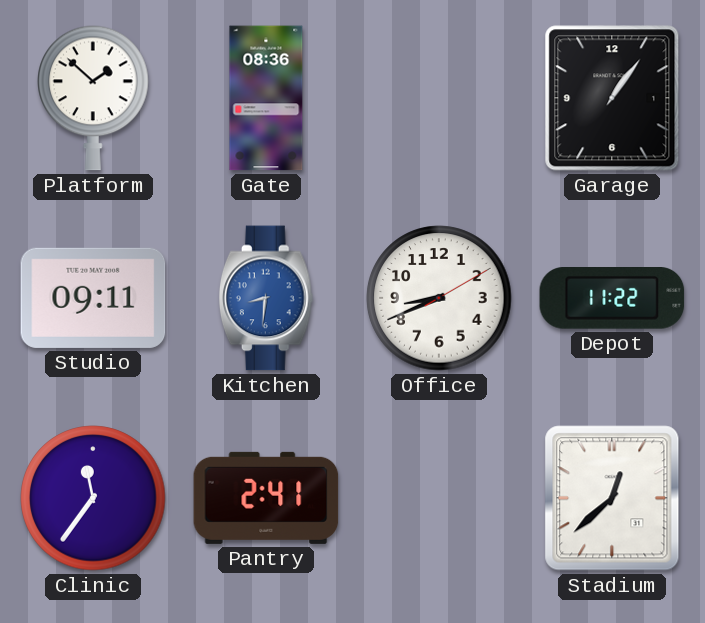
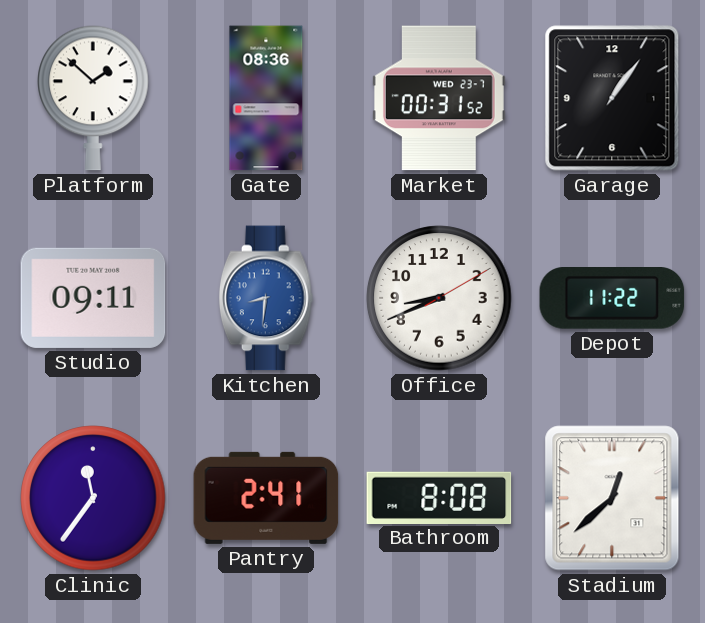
Market: none -> 00:31
Bathroom: none -> 8:08
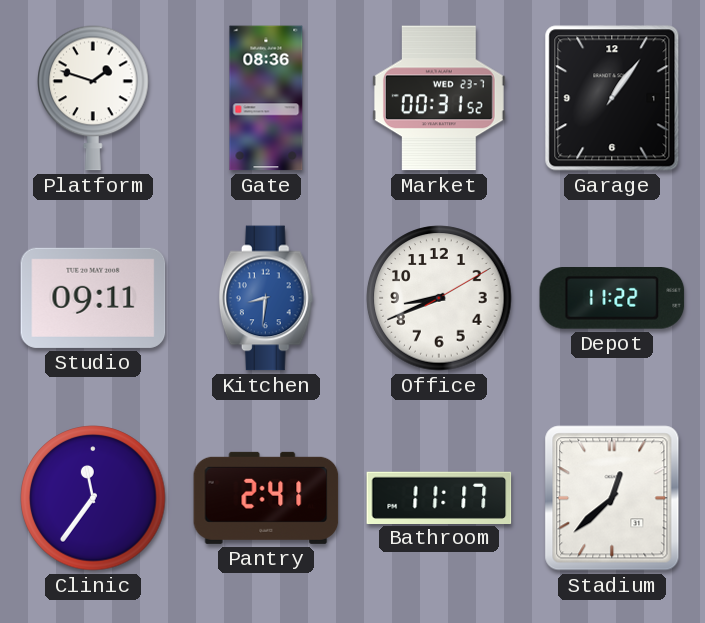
Platform: 1:52 -> 1:48
Bathroom: 8:08 -> 11:17
